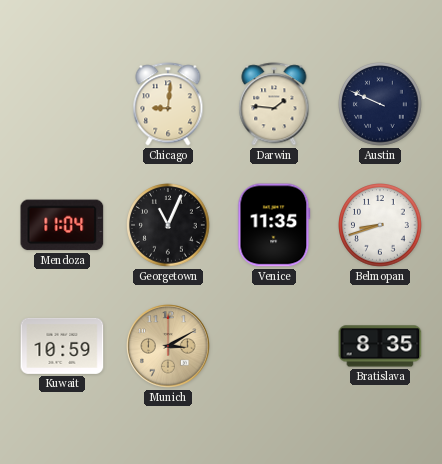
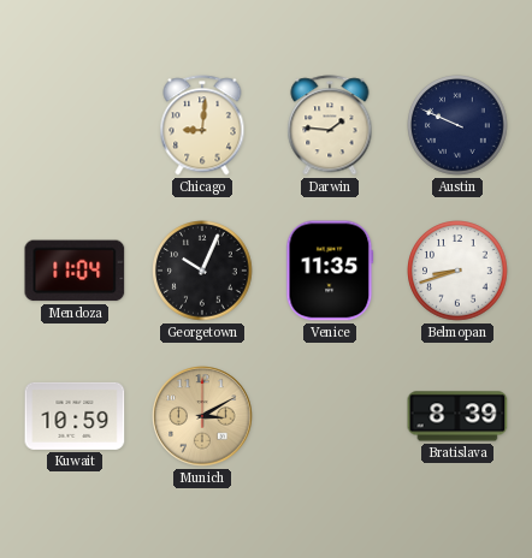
Georgetown: 11:04 -> 10:04
Bratislava: 8:35 -> 8:39
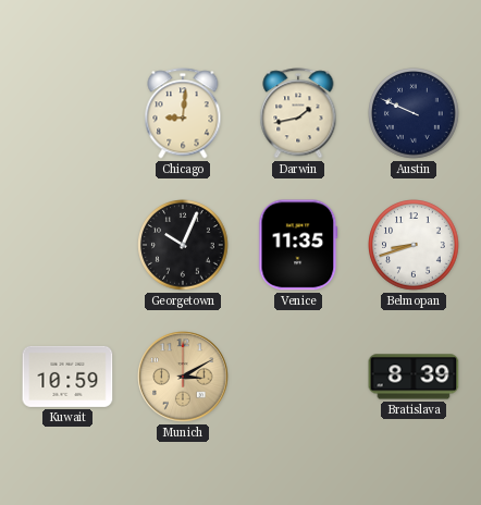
Darwin: 1:46 -> 1:43
Mendoza: 11:04 -> none
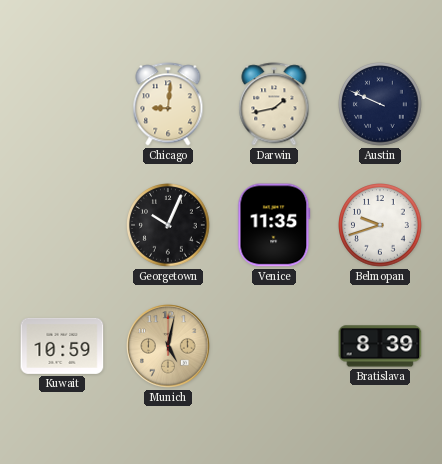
Belmopan: 8:42 -> 9:42
Munich: 3:10 -> 5:02
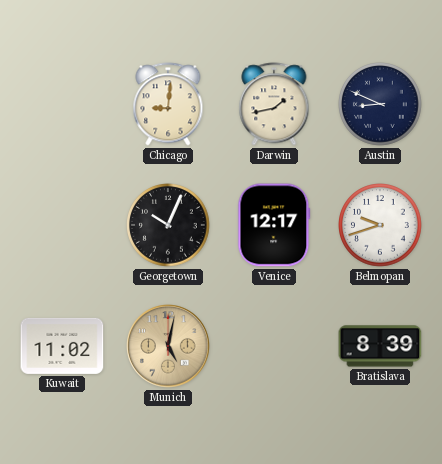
Austin: 9:49 -> 8:49
Venice: 11:35 -> 12:17
Kuwait: 10:59 -> 11:02
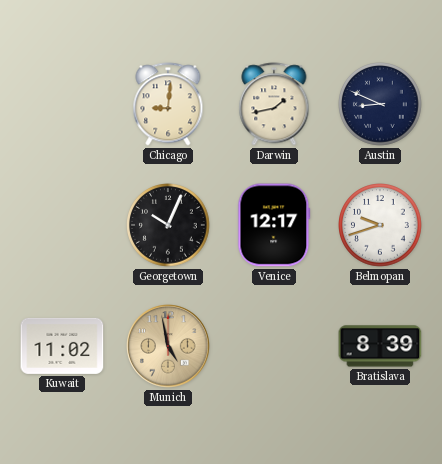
Munich: 5:02 -> 4:58
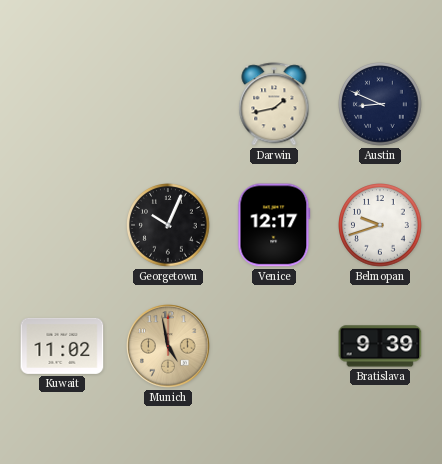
Chicago: 9:01 -> none
Bratislava: 8:39 -> 9:39
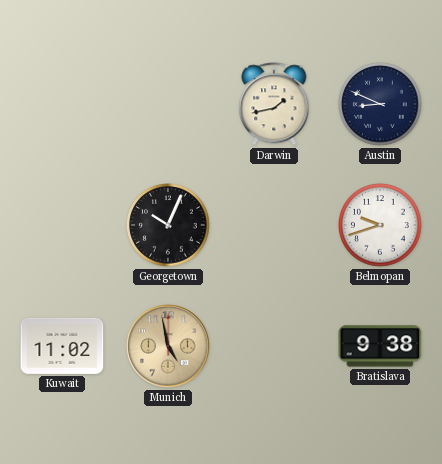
Venice: 12:17 -> none
Bratislava: 9:39 -> 9:38
